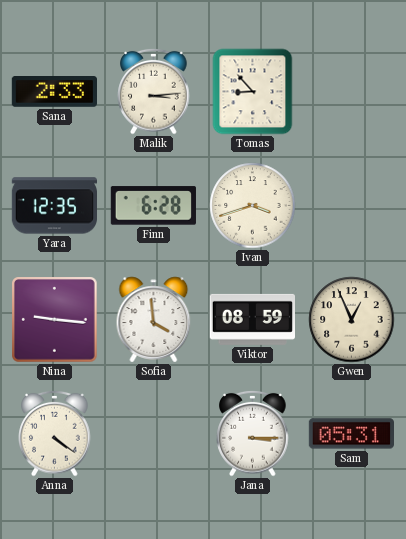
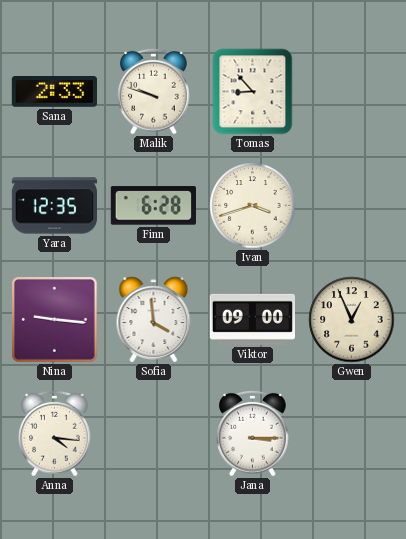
Malik: 3:14 -> 9:48
Viktor: 08:59 -> 09:00
Anna: 4:21 -> 4:16
Sam: 05:31 -> none
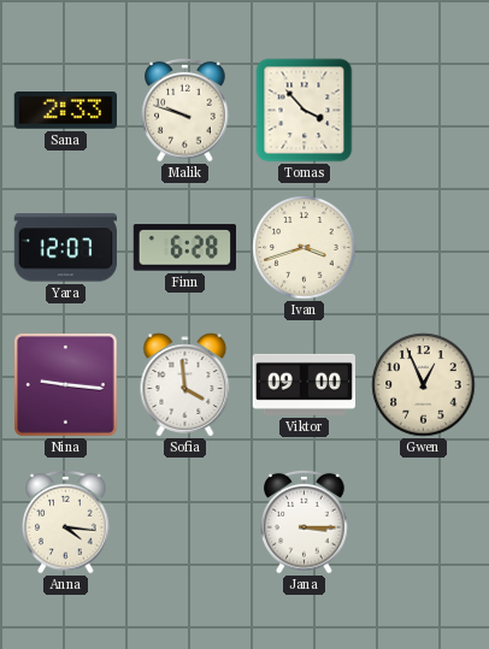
Tomas: 8:53 -> 3:53
Yara: 12:35 -> 12:07
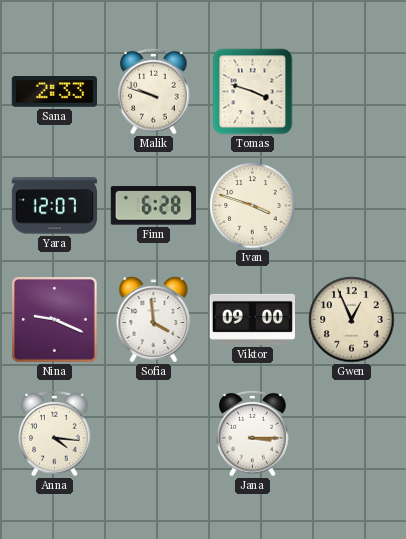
Tomas: 3:53 -> 3:48
Ivan: 3:42 -> 3:48
Nina: 9:16 -> 9:19
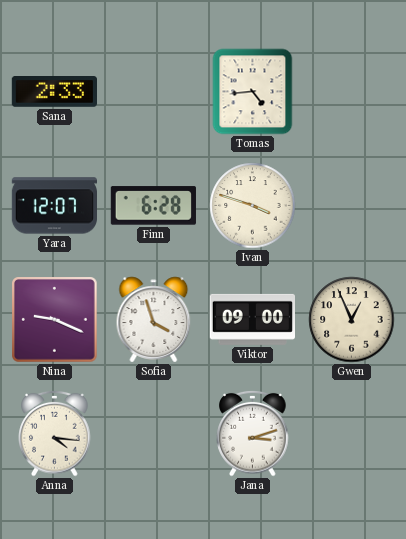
Malik: 9:48 -> none
Tomas: 3:48 -> 4:44
Sofia: 3:59 -> 3:57
Jana: 3:15 -> 3:12
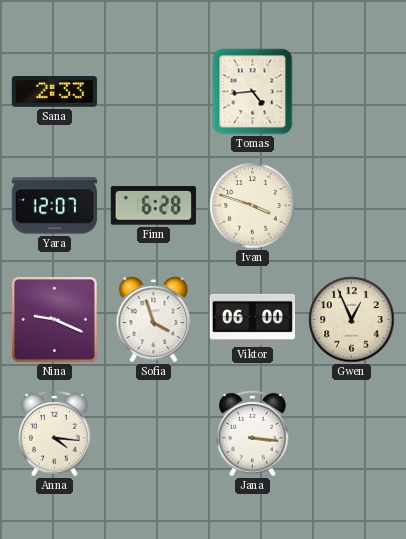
Viktor: 09:00 -> 06:00
Jana: 3:12 -> 3:16
